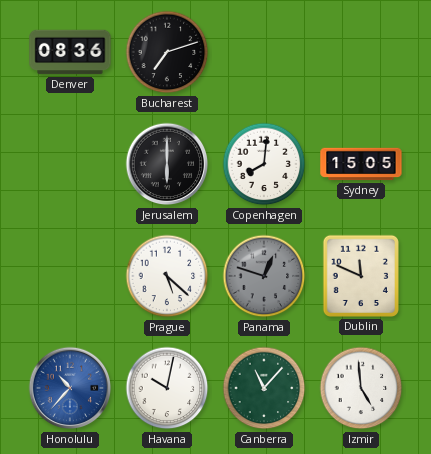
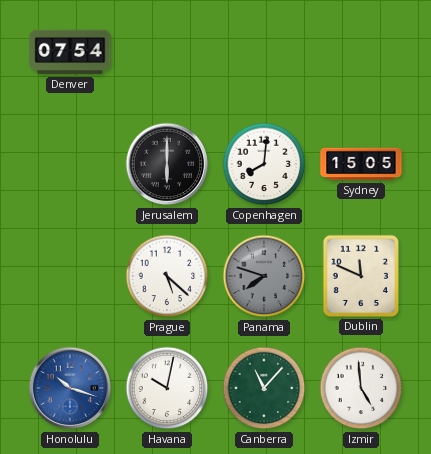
Denver: 08:36 -> 07:54
Bucharest: 7:12 -> none
Panama: 12:48 -> 7:48
Honolulu: 10:37 -> 10:18
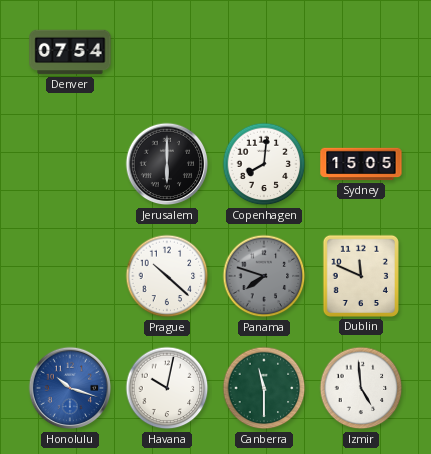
Prague: 5:22 -> 10:22
Canberra: 11:07 -> 11:30
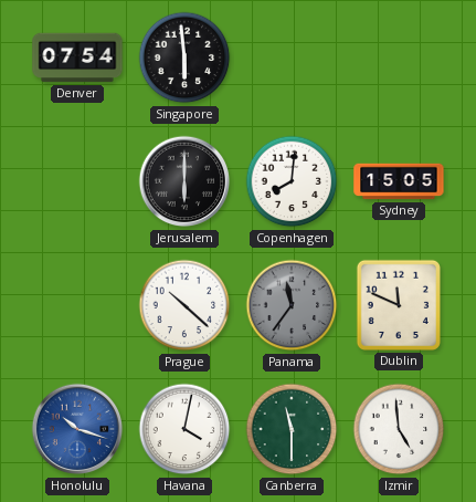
Singapore: none -> 5:59
Panama: 7:48 -> 11:36
Havana: 10:02 -> 4:02
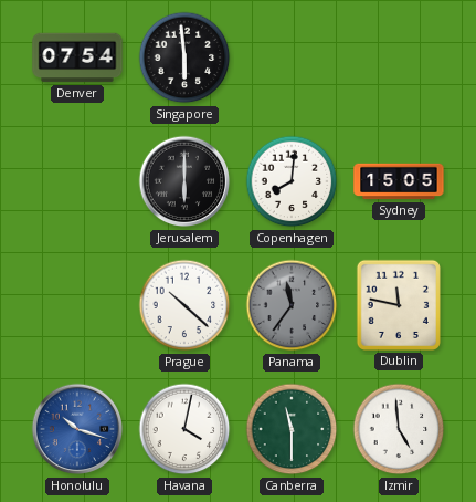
Dublin: 11:49 -> 11:47
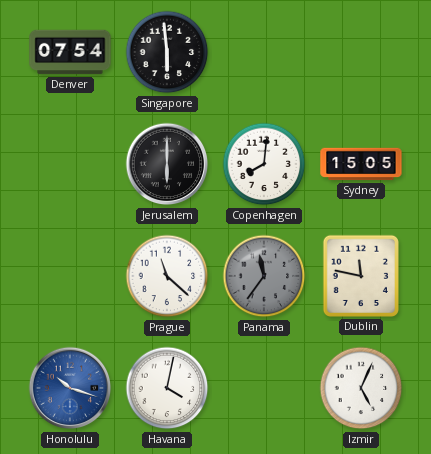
Prague: 10:22 -> 11:22
Canberra: 11:30 -> none
Izmir: 4:59 -> 5:04
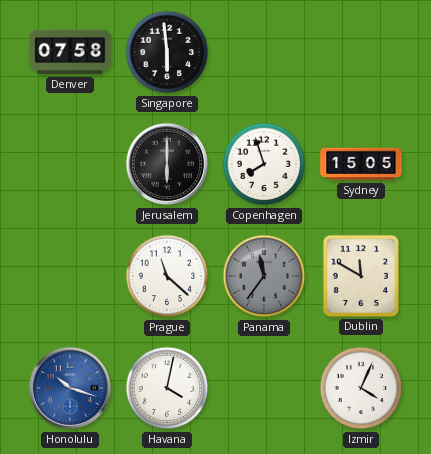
Denver: 07:54 -> 07:58
Copenhagen: 8:01 -> 7:57
Dublin: 11:47 -> 11:50
Izmir: 5:04 -> 4:04
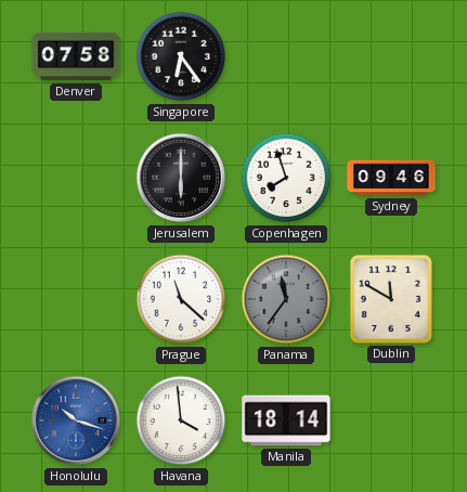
Singapore: 5:59 -> 6:24
Sydney: 15:05 -> 09:46
Havana: 4:02 -> 3:59
Manila: none -> 18:14
Izmir: 4:04 -> none
